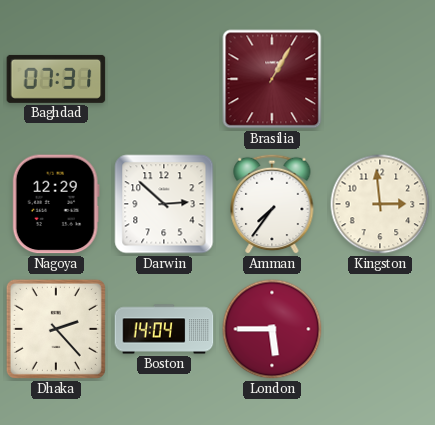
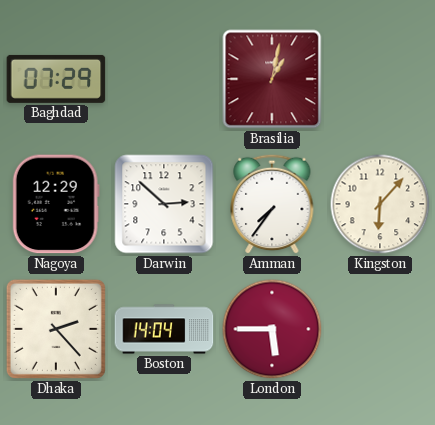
Baghdad: 07:31 -> 07:29
Brasilia: 1:05 -> 1:02
Kingston: 2:59 -> 6:07
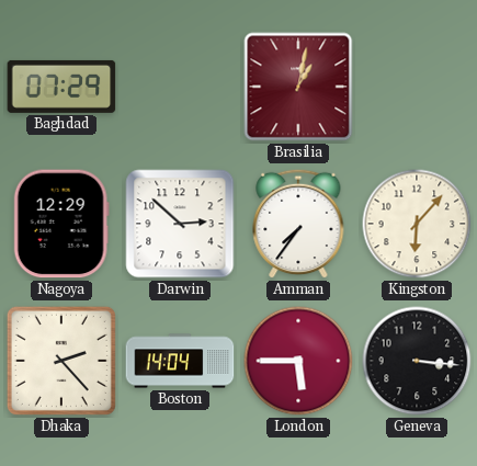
Geneva: none -> 3:16
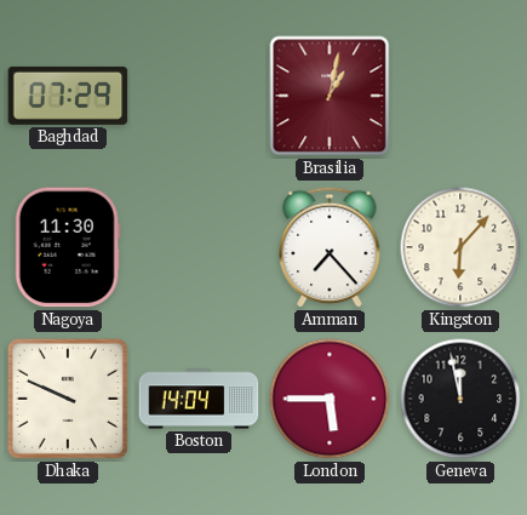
Nagoya: 12:29 -> 11:30
Darwin: 2:52 -> none
Amman: 7:36 -> 7:23
Dhaka: 2:23 -> 9:49
Geneva: 3:16 -> 11:58
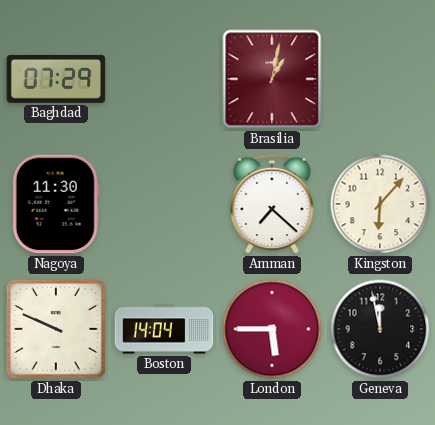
Amman: 7:23 -> 7:22
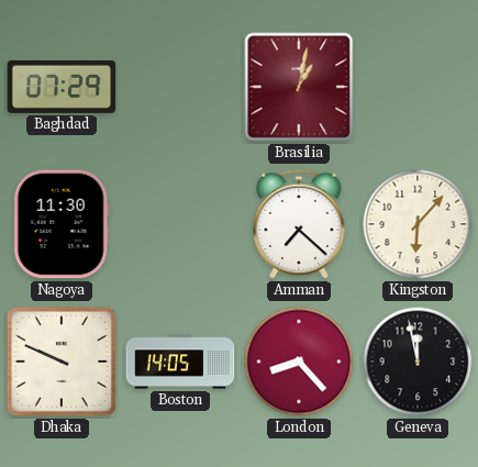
Boston: 14:04 -> 14:05
London: 5:45 -> 8:23
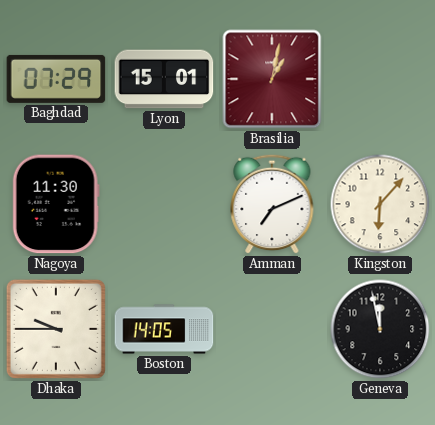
Lyon: none -> 15:01
Amman: 7:22 -> 7:11
Dhaka: 9:49 -> 9:45
London: 8:23 -> none
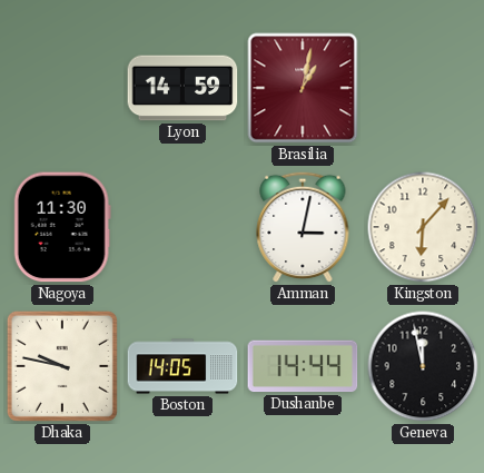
Baghdad: 07:29 -> none
Lyon: 15:01 -> 14:59
Amman: 7:11 -> 3:02
Dhaka: 9:45 -> 9:47
Dushanbe: none -> 14:44
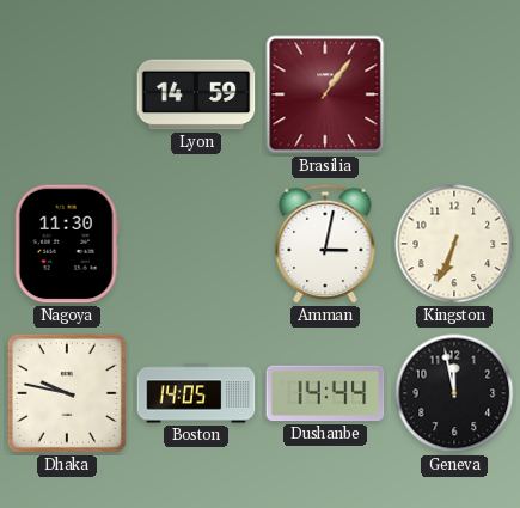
Brasilia: 1:02 -> 1:06
Kingston: 6:07 -> 6:34
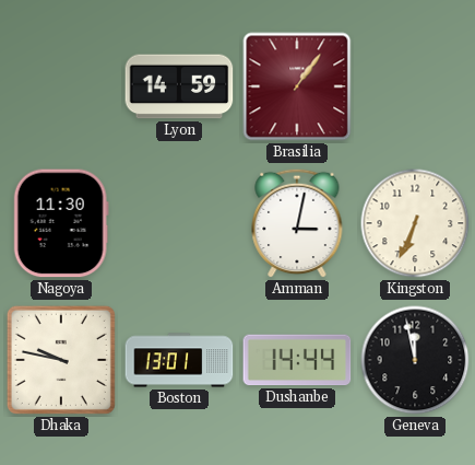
Boston: 14:05 -> 13:01
